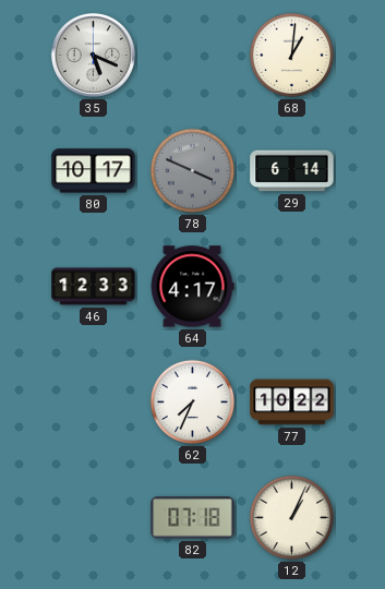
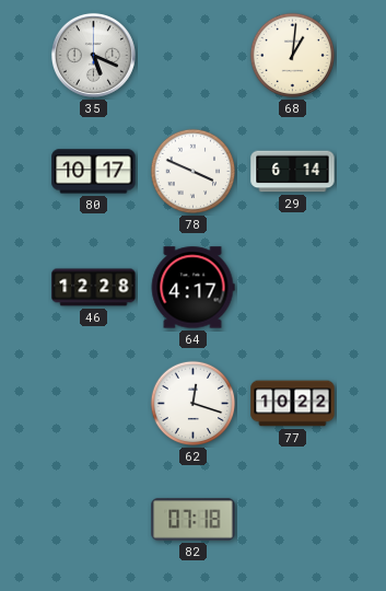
78 dial: grey -> white
46: 12:33 -> 12:28
62: 7:34 -> 12:18
12: 1:04 -> none
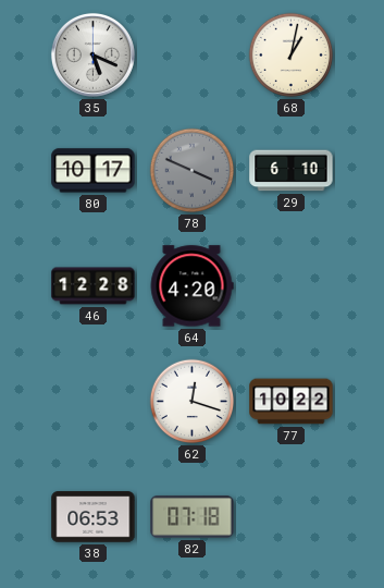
68: 1:01 -> 1:02
78 dial: white -> grey
29: 6:14 -> 6:10
64: 4:17 -> 4:20
38: none -> 06:53
